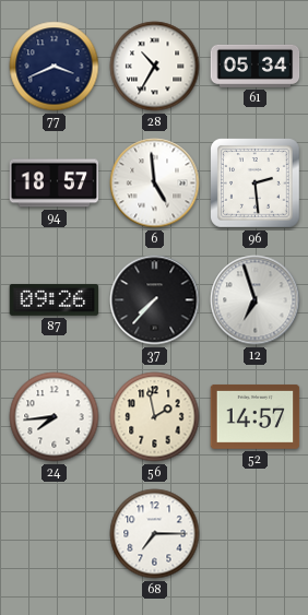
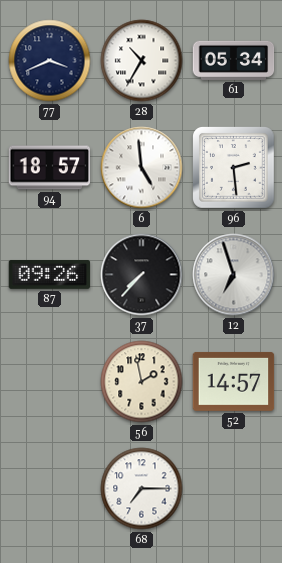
24: 7:44 -> none
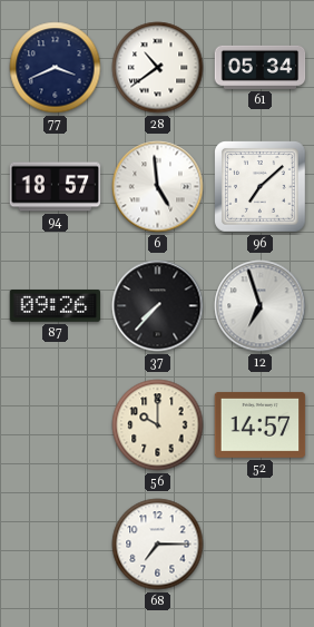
28: 10:35 -> 10:39
96: 2:29 -> 7:08
56: 1:58 -> 10:00
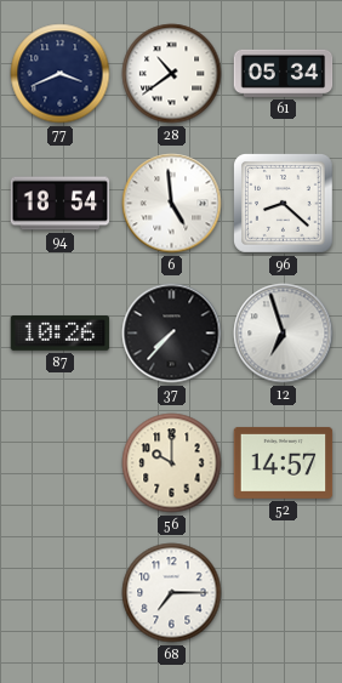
94: 18:57 -> 18:54
96: 7:08 -> 8:22
87: 09:26 -> 10:26
